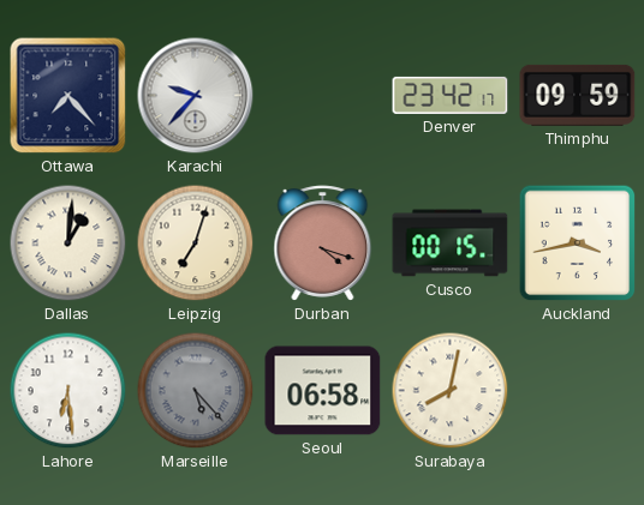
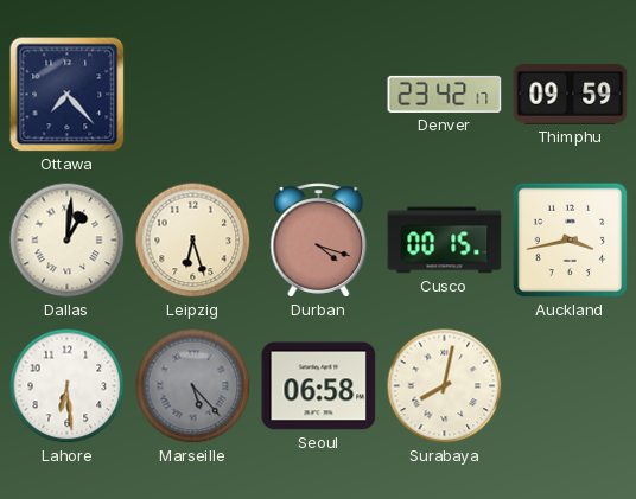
Karachi: 9:37 -> none
Leipzig: 7:03 -> 6:27
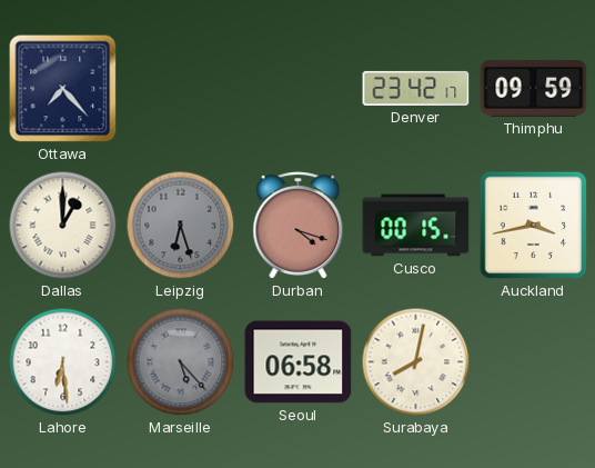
Dallas: 1:01 -> 1:00
Leipzig dial: cream -> grey
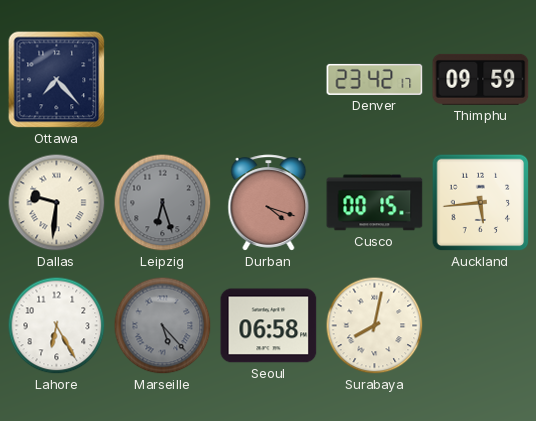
Dallas: 1:00 -> 9:31
Auckland: 3:43 -> 5:44
Lahore: 6:29 -> 6:25
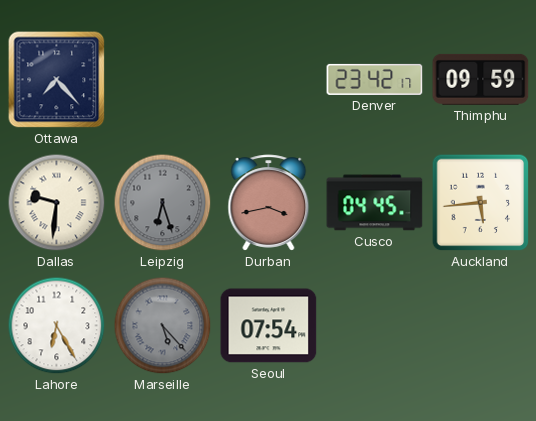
Durban: 4:18 -> 3:43
Cusco: 00:15 -> 04:45
Seoul: 06:58 -> 07:54
Surabaya: 8:02 -> none
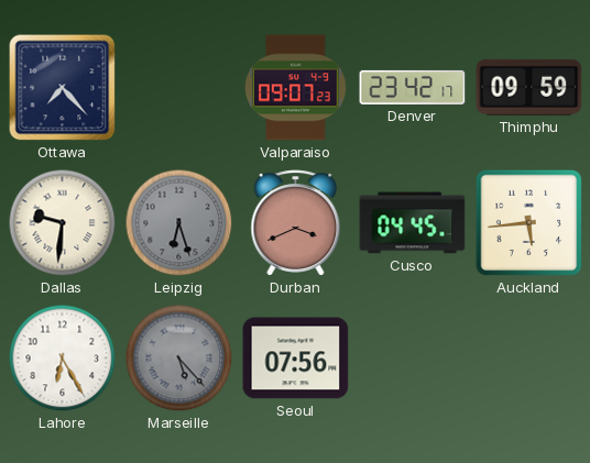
Valparaiso: none -> 09:07
Durban: 3:43 -> 3:41
Seoul: 07:54 -> 07:56
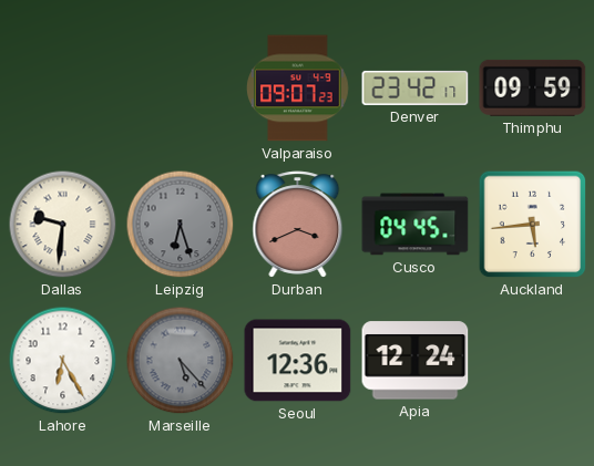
Ottawa: 7:23 -> none
Seoul: 07:56 -> 12:36
Apia: none -> 12:24
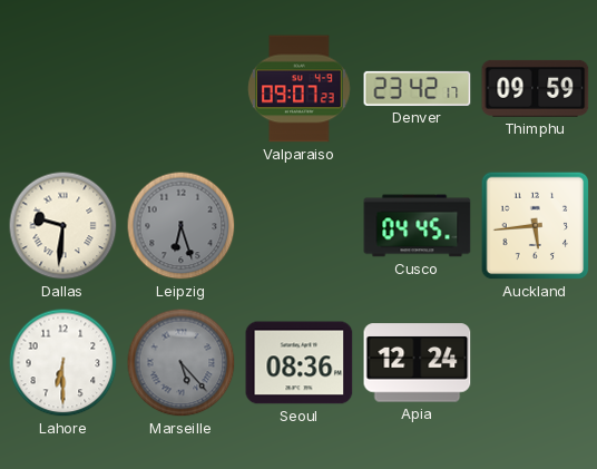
Durban: 3:41 -> none
Lahore: 6:25 -> 6:30
Seoul: 12:36 -> 08:36
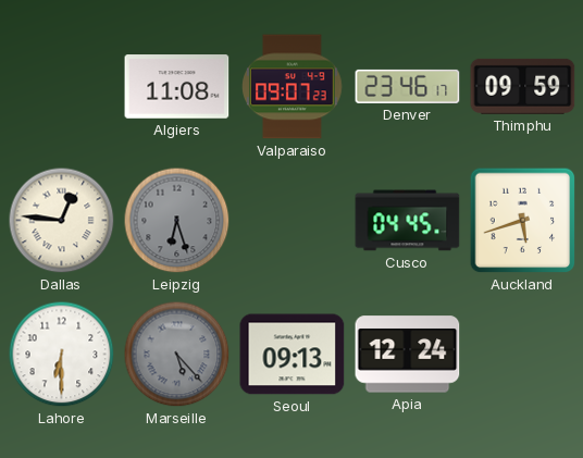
Algiers: none -> 11:08
Denver: 23:42 -> 23:46
Dallas: 9:31 -> 12:46
Auckland: 5:44 -> 5:42
Seoul: 08:36 -> 09:13
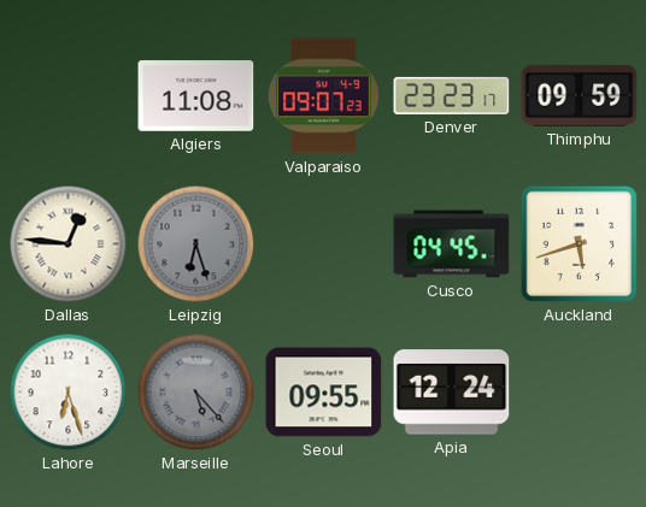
Denver: 23:46 -> 23:23
Lahore: 6:30 -> 6:27
Seoul: 09:13 -> 09:55
